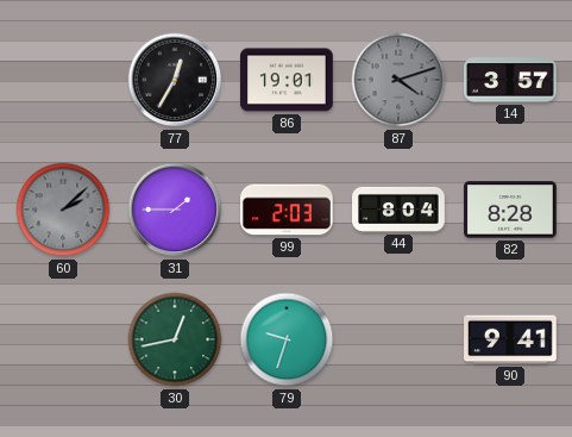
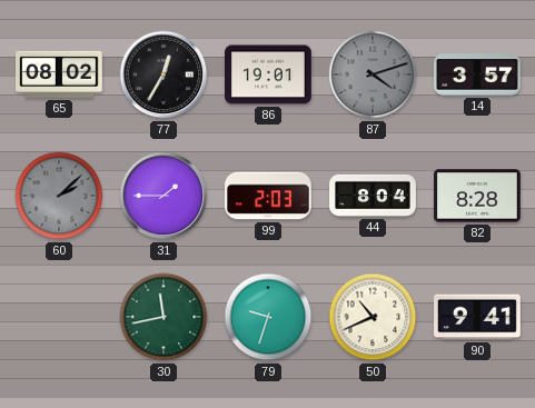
65: none -> 08:02
30: 12:43 -> 11:43
50: none -> 10:41
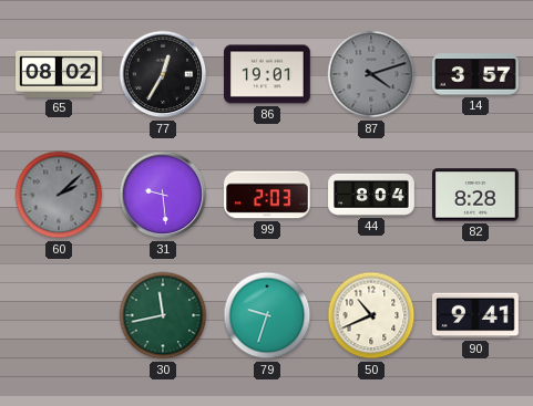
31: 1:45 -> 9:29
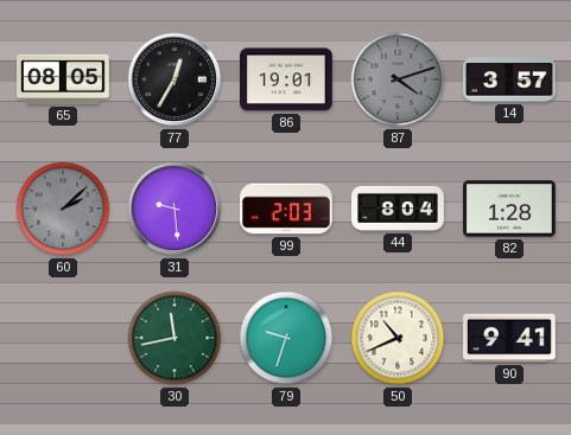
65: 08:02 -> 08:05
82: 8:28 -> 1:28
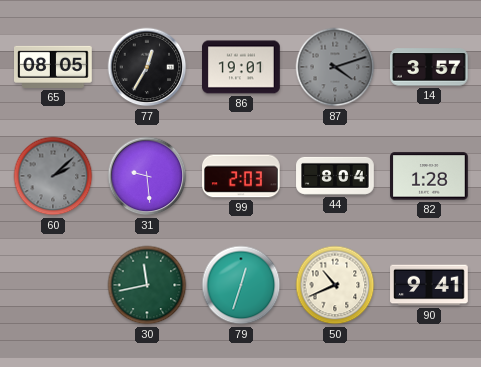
79: 9:33 -> 12:33
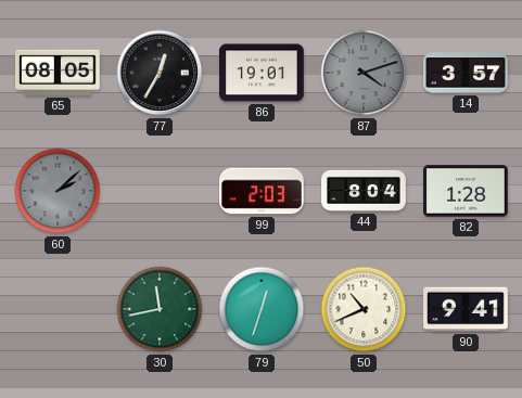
31: 9:29 -> none
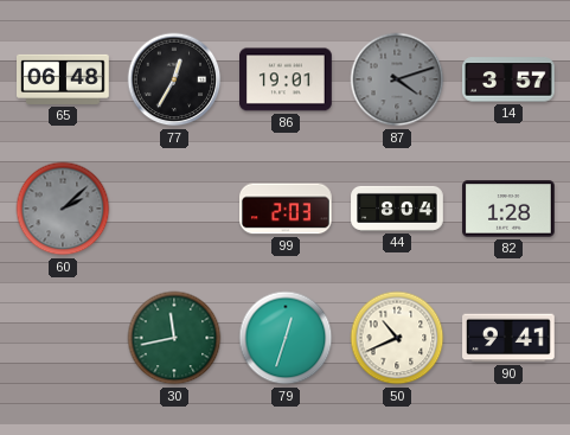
65: 08:05 -> 06:48
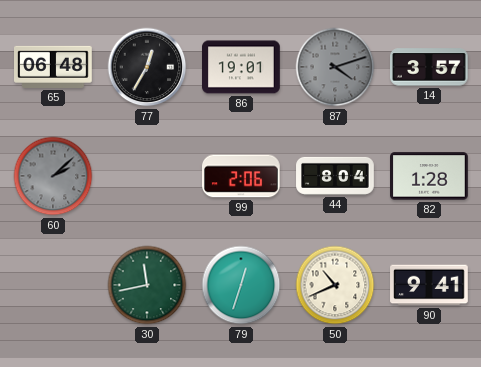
99: 2:03 -> 2:06
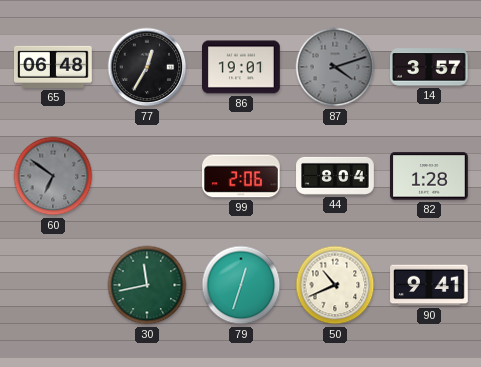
60: 2:08 -> 6:51
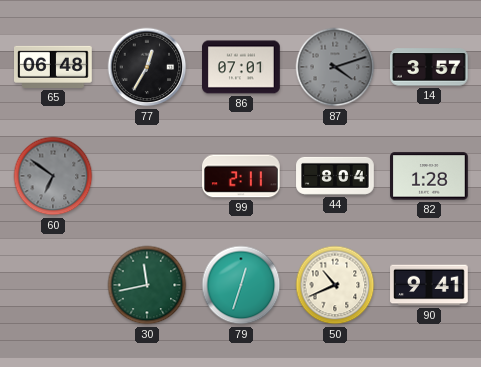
86: 19:01 -> 07:01
99: 2:06 -> 2:11
